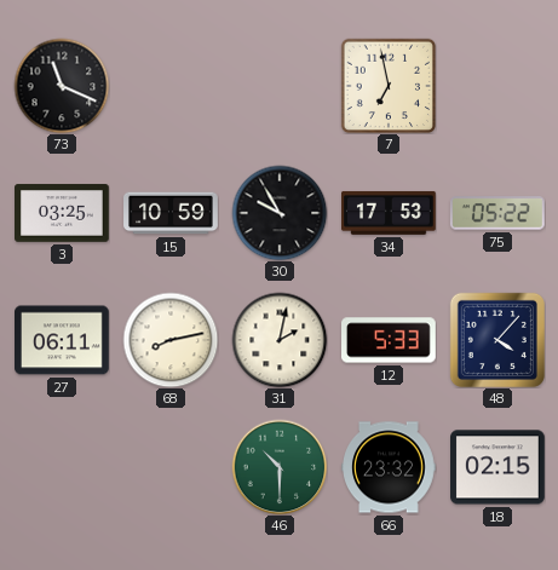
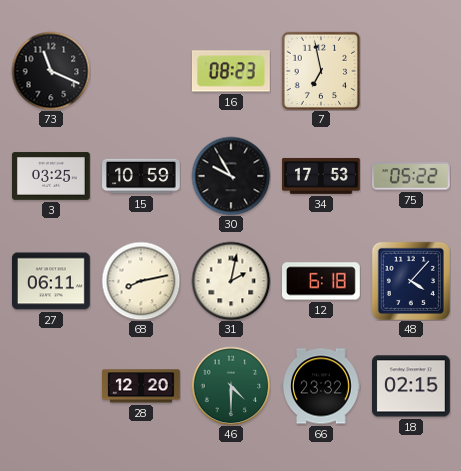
16: none -> 08:23
12: 5:33 -> 6:18
28: none -> 12:20
46: 10:30 -> 4:30
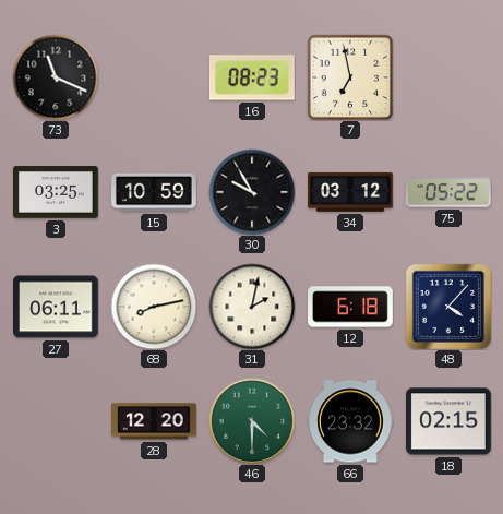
34: 17:53 -> 03:12
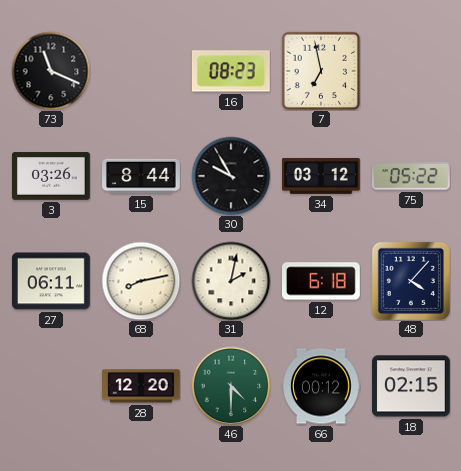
3: 03:25 -> 03:26
15: 10:59 -> 8:44
66: 23:32 -> 00:12
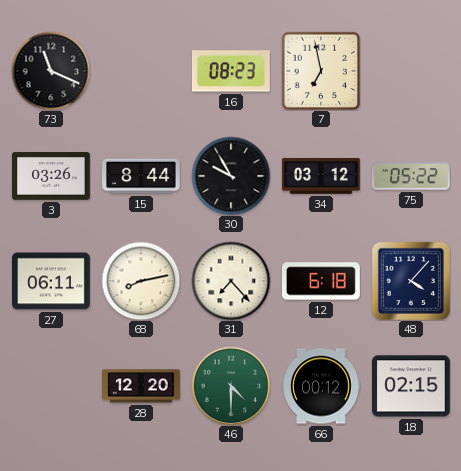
31: 2:02 -> 7:23
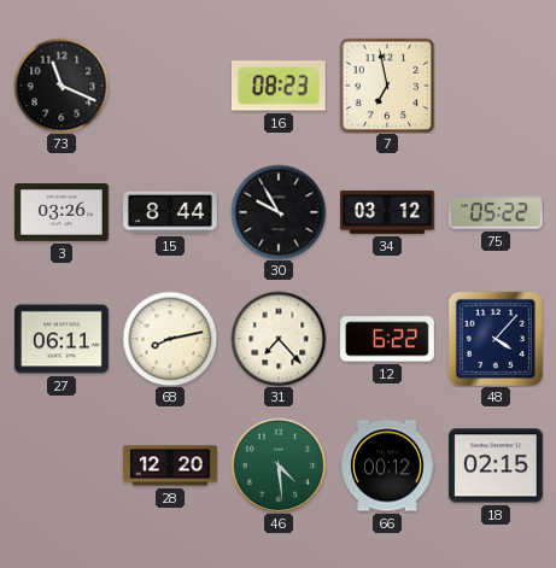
12: 6:18 -> 6:22
46: 4:30 -> 4:29
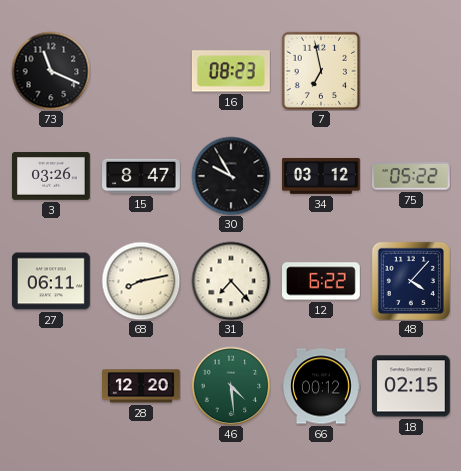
15: 8:44 -> 8:47
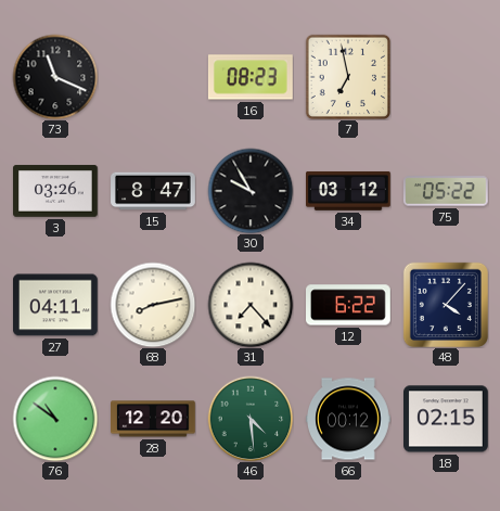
27: 06:11 -> 04:11
76: none -> 10:51
